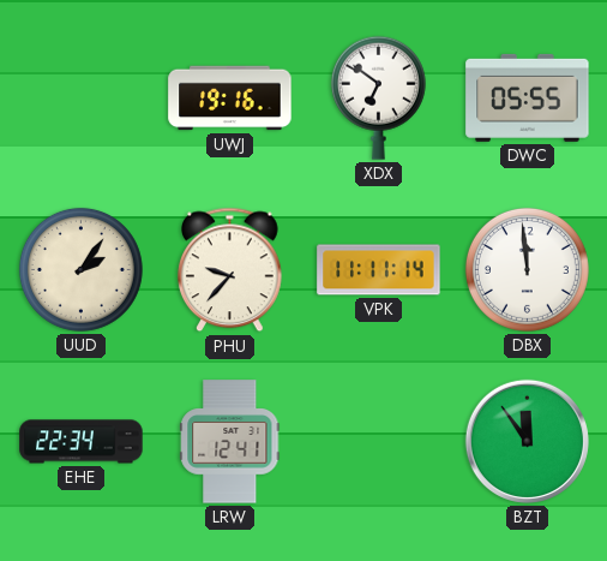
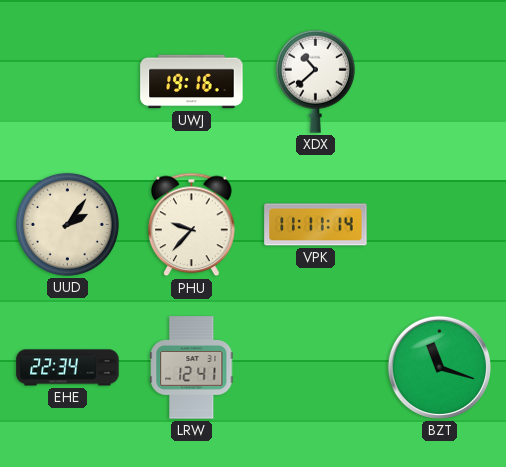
XDX: 6:51 -> 10:38
DWC: 05:55 -> none
DBX: 11:59 -> none
BZT: 11:54 -> 11:18
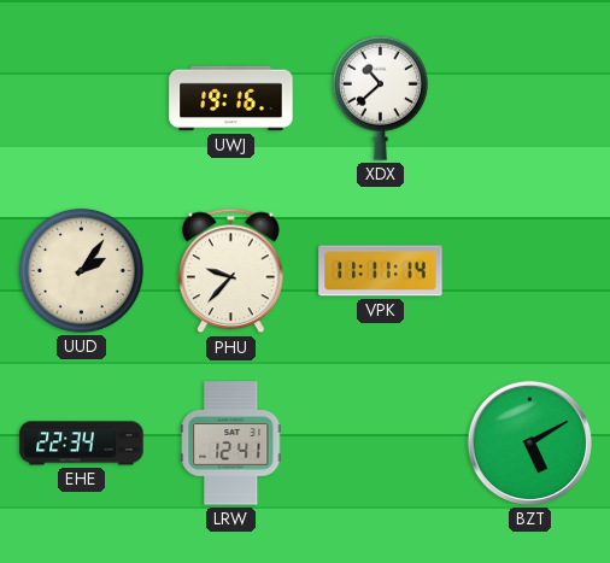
BZT: 11:18 -> 5:10
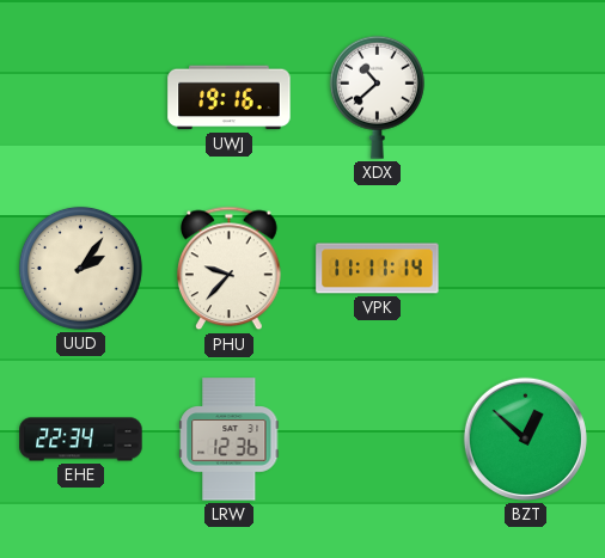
LRW: 12:41 -> 12:36
BZT: 5:10 -> 12:52
